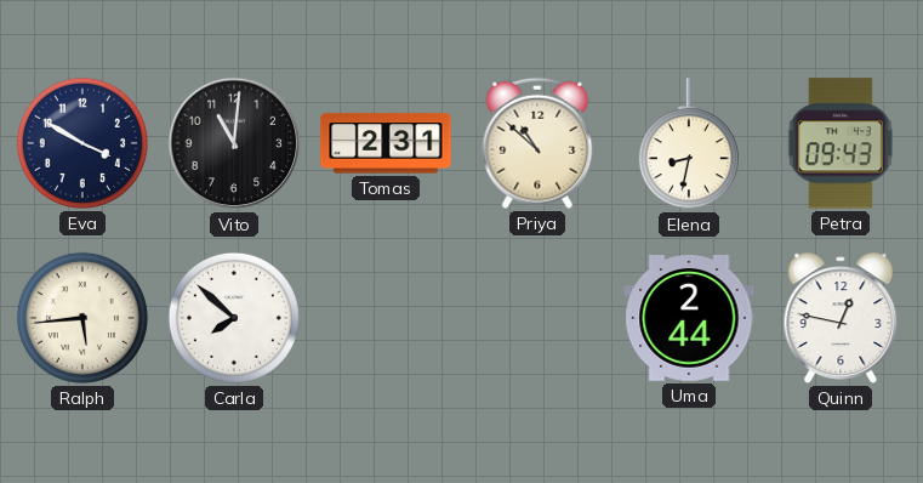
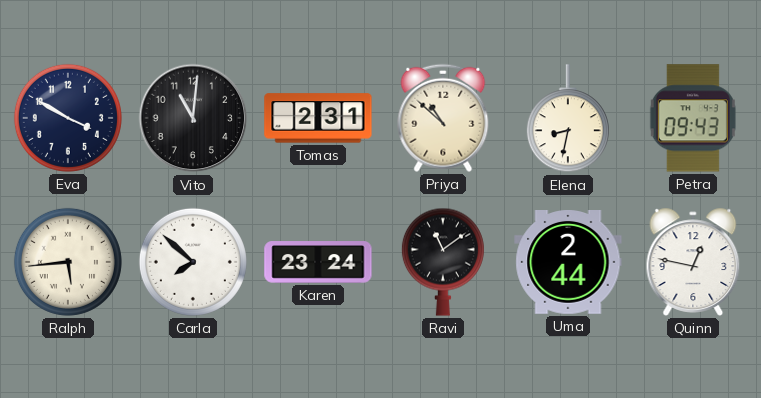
Karen: none -> 23:24
Ravi: none -> 11:09
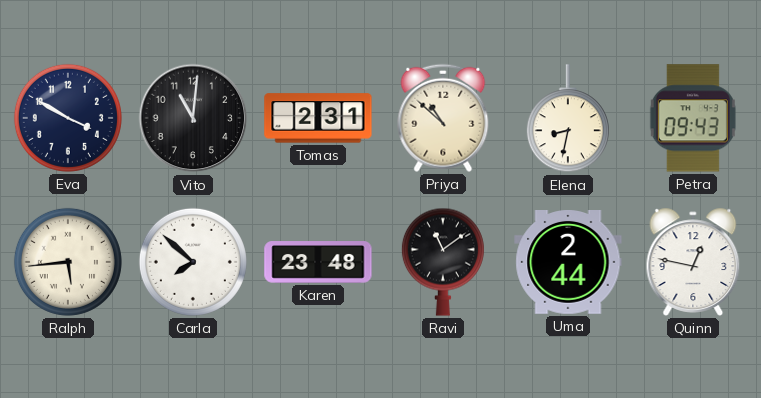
Karen: 23:24 -> 23:48
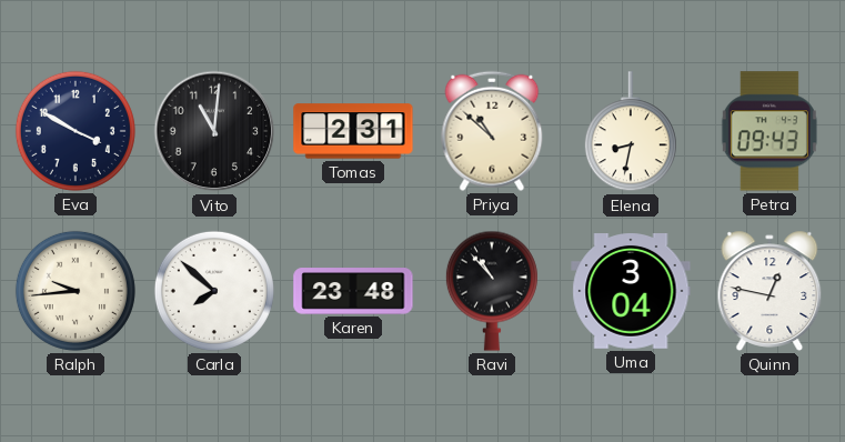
Ralph: 5:44 -> 9:44
Ravi: 11:09 -> 10:53
Uma: 2:44 -> 3:04
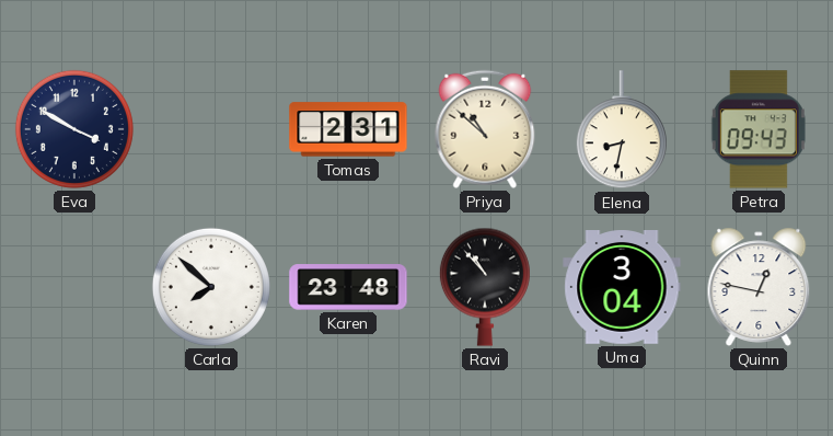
Vito: 11:01 -> none
Ralph: 9:44 -> none
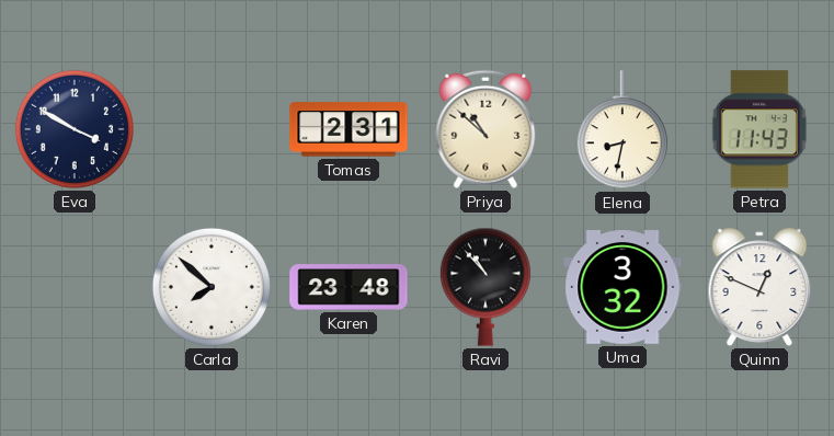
Petra: 09:43 -> 11:43
Uma: 3:04 -> 3:32
Quinn: 12:47 -> 12:49
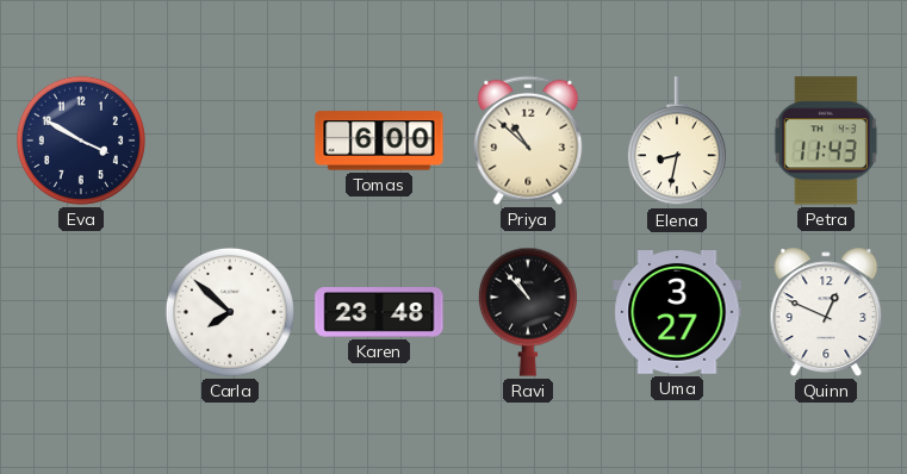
Tomas: 2:31 -> 6:00
Uma: 3:32 -> 3:27
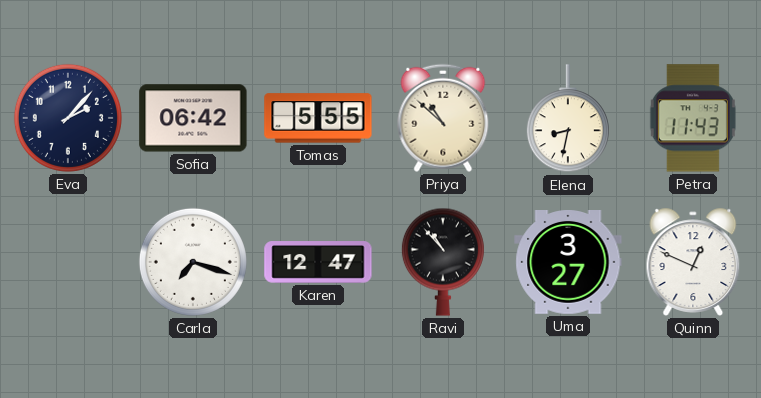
Eva: 3:50 -> 2:07
Sofia: none -> 06:42
Tomas: 6:00 -> 5:55
Carla: 7:52 -> 7:18
Karen: 23:48 -> 12:47
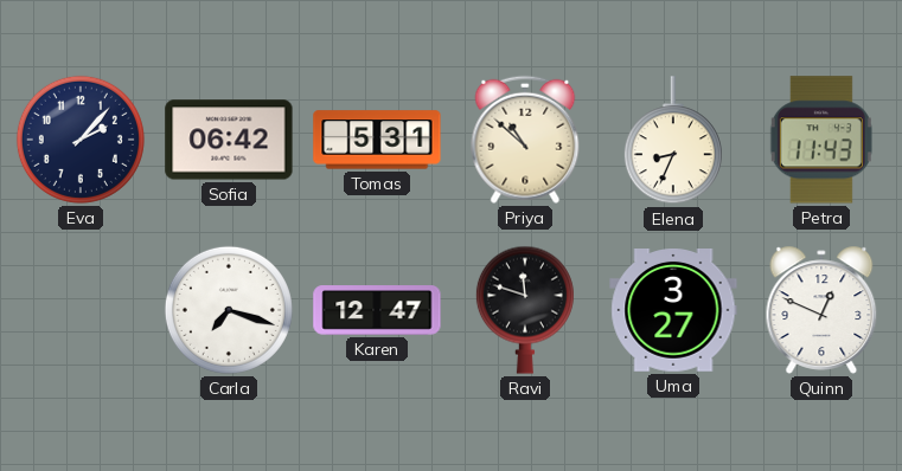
Tomas: 5:55 -> 5:31
Elena: 8:32 -> 8:34
Ravi: 10:53 -> 11:48
